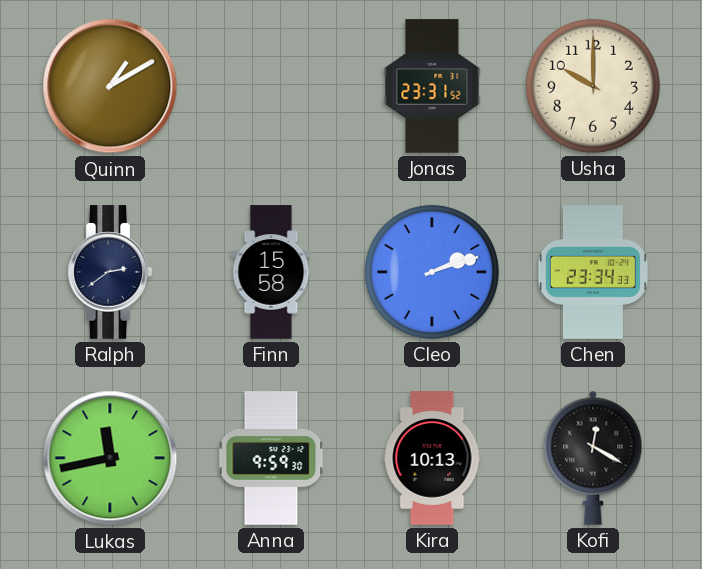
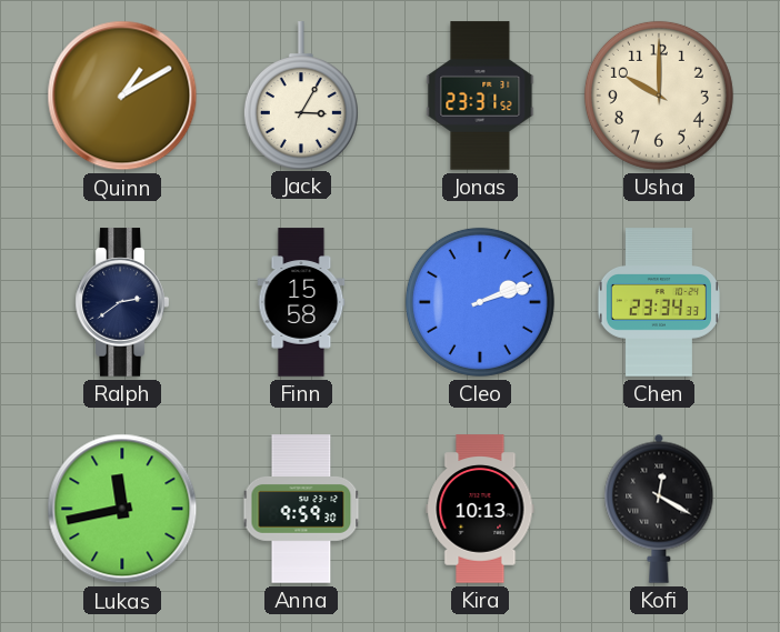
Jack: none -> 3:05
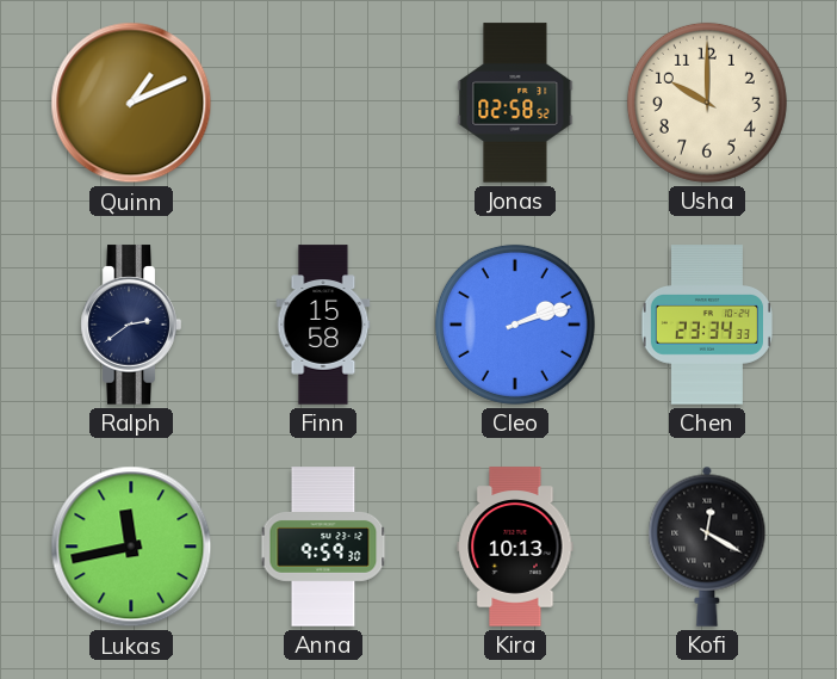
Quinn: 1:10 -> 1:11
Jack: 3:05 -> none
Jonas: 23:31 -> 02:58
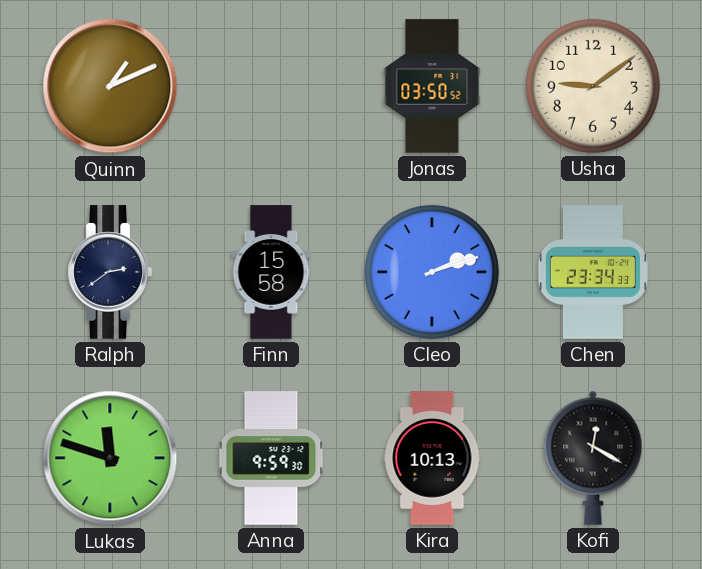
Jonas: 02:58 -> 03:50
Usha: 10:00 -> 9:09
Lukas: 11:43 -> 11:48
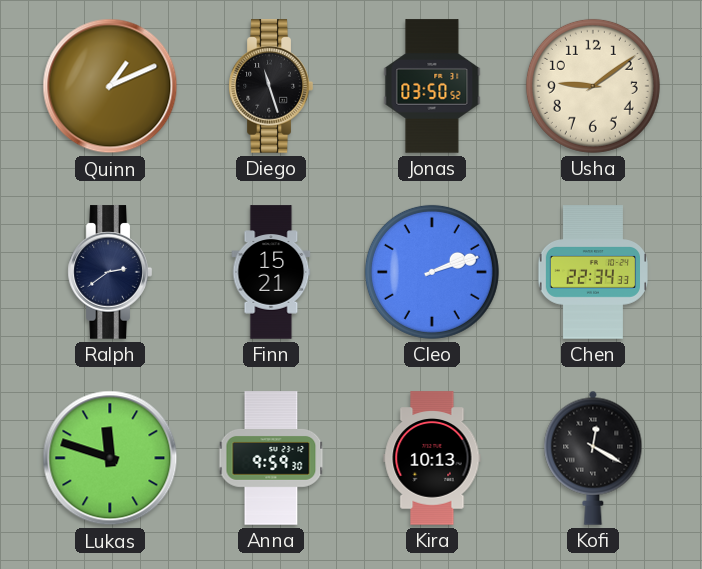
Diego: none -> 11:27
Finn: 15:58 -> 15:21
Chen: 23:34 -> 22:34
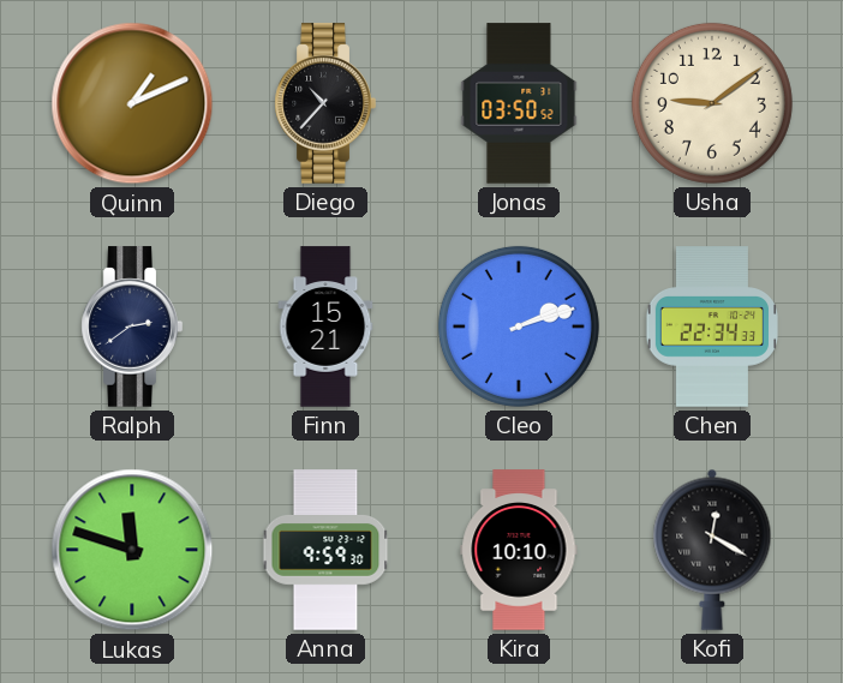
Diego: 11:27 -> 10:37
Kira: 10:13 -> 10:10
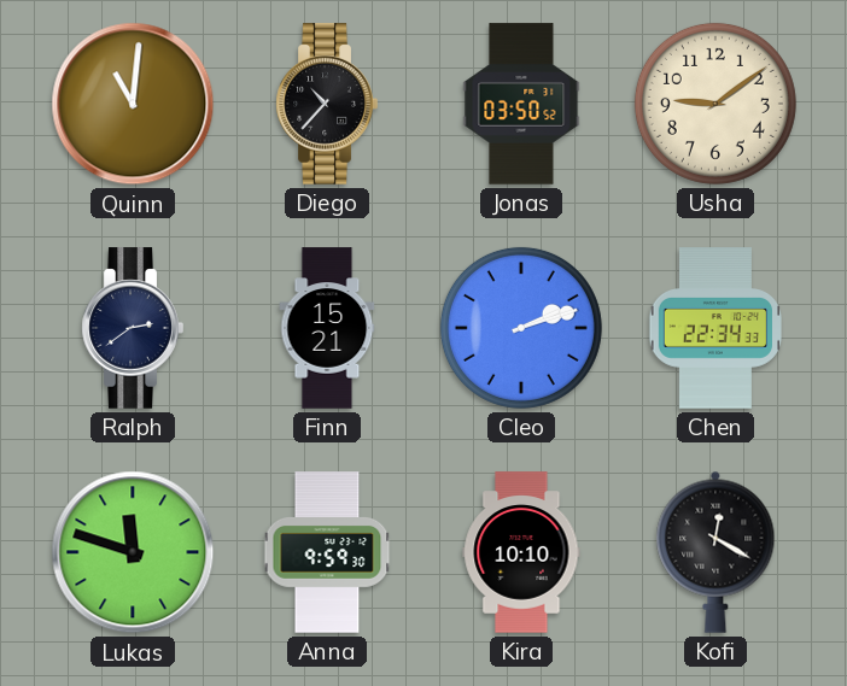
Quinn: 1:11 -> 11:01
